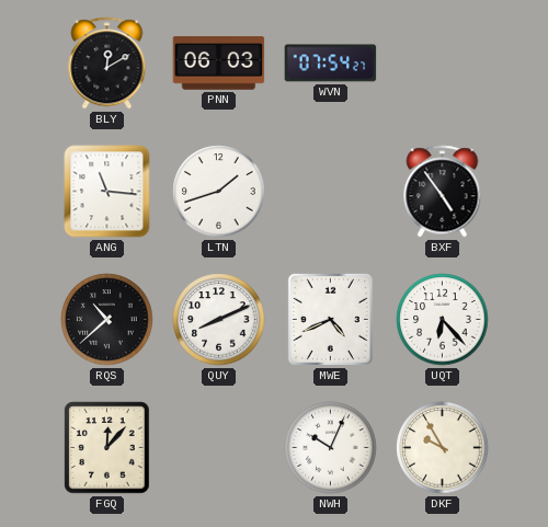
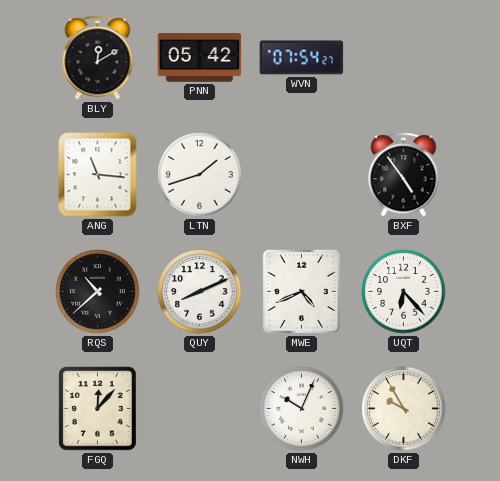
PNN: 06:03 -> 05:42
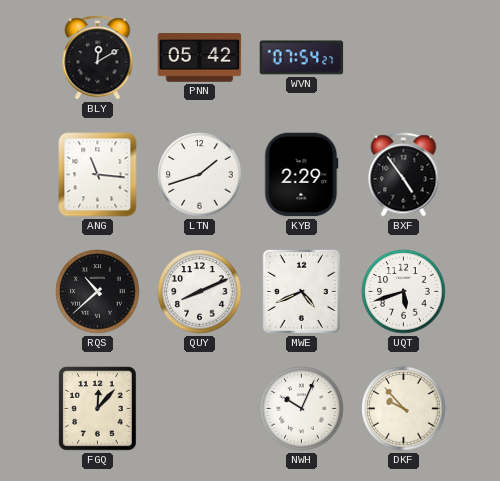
KYB: none -> 2:29
UQT: 6:23 -> 5:42
DKF: 9:55 -> 9:53
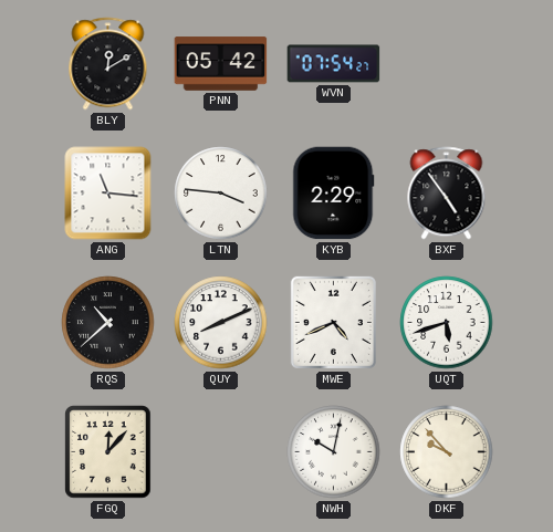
LTN: 1:42 -> 3:46
NWH: 10:04 -> 10:02
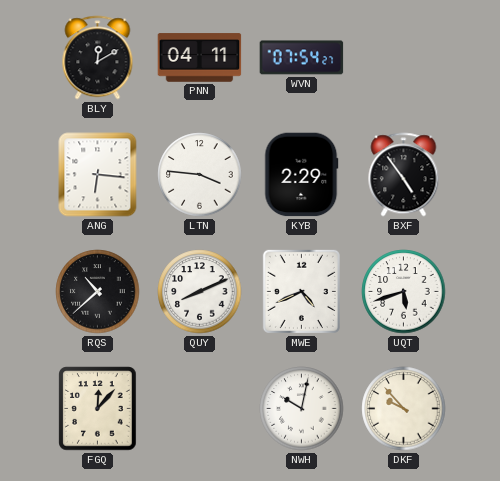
PNN: 05:42 -> 04:11
ANG: 11:16 -> 6:16
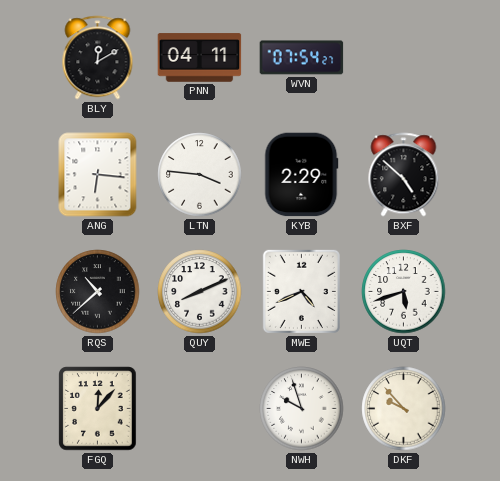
BXF: 4:54 -> 4:52
NWH: 10:02 -> 9:57
